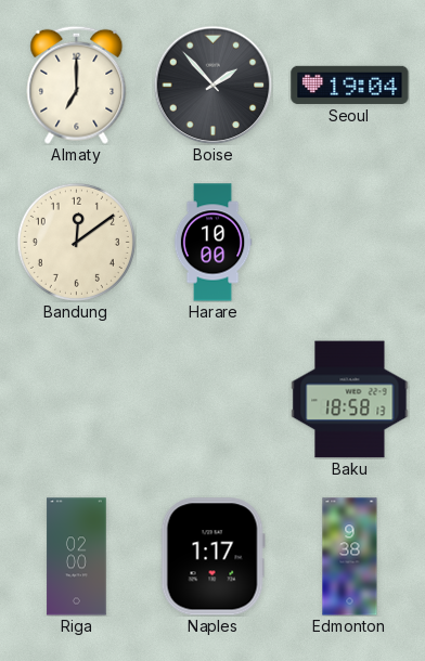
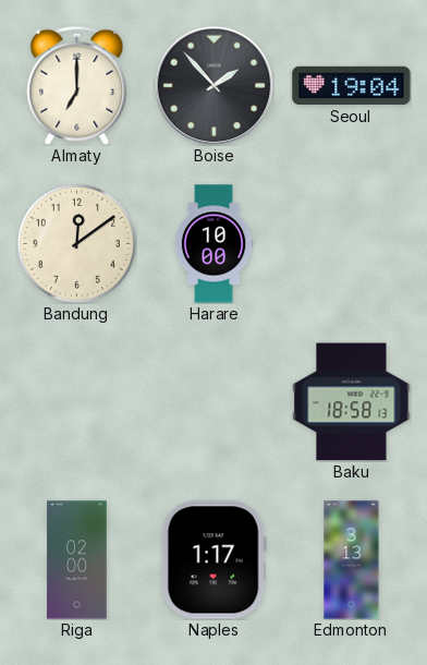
Edmonton: 9:38 -> 3:13
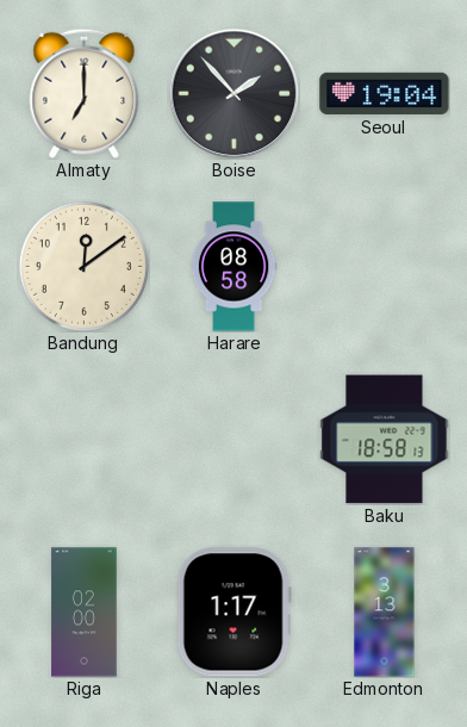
Harare: 10:00 -> 08:58
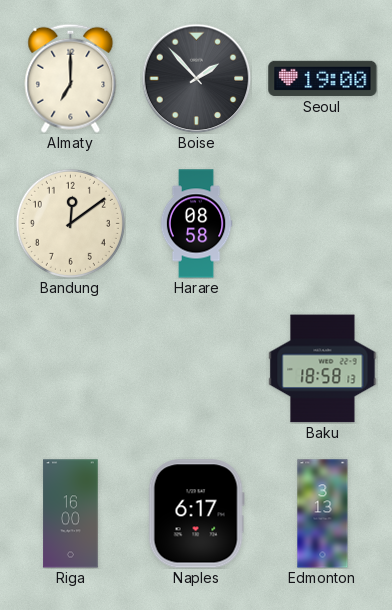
Seoul: 19:04 -> 19:00
Riga: 02:00 -> 16:00
Naples: 1:17 -> 6:17
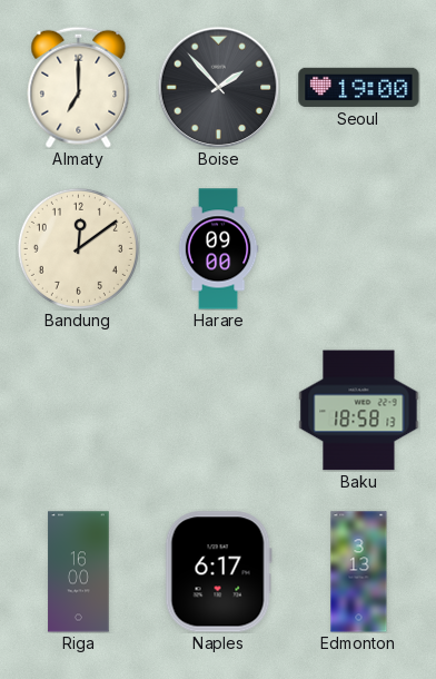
Harare: 08:58 -> 09:00
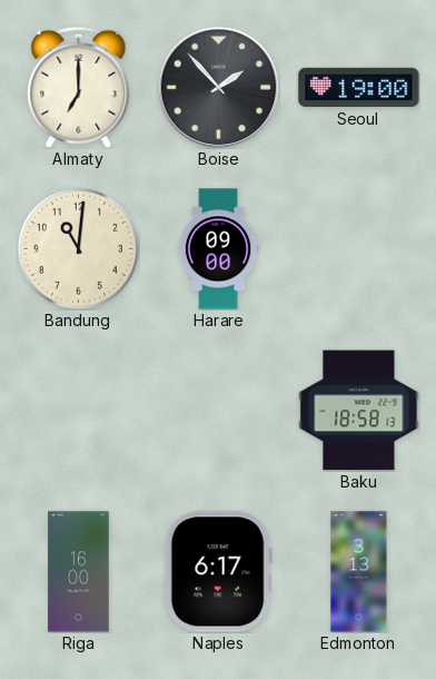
Bandung: 12:09 -> 11:01
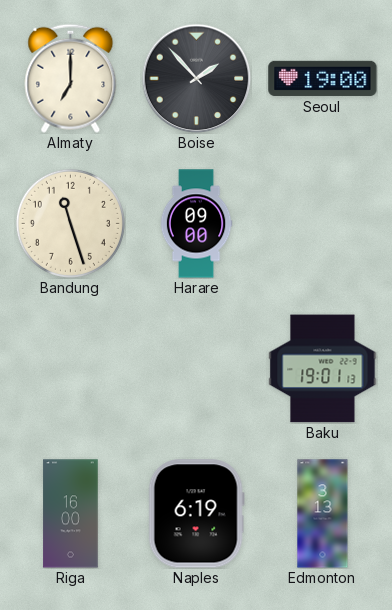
Bandung: 11:01 -> 11:27
Baku: 18:58 -> 19:01
Naples: 6:17 -> 6:19
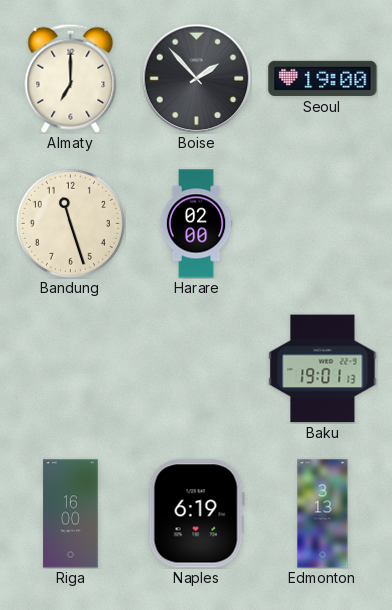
Harare: 09:00 -> 02:00
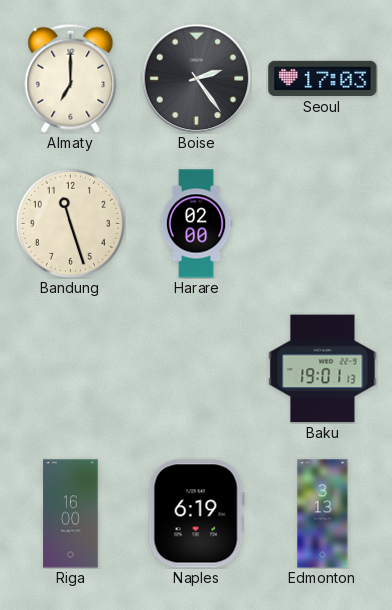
Boise: 1:53 -> 2:24
Seoul: 19:00 -> 17:03
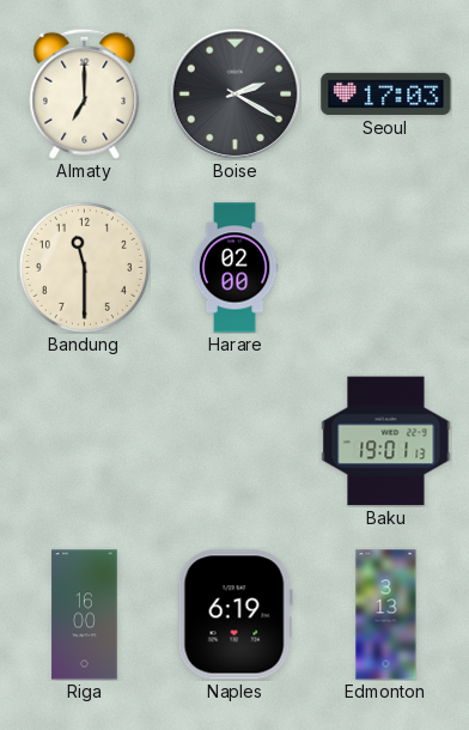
Boise: 2:24 -> 2:20
Bandung: 11:27 -> 11:30
